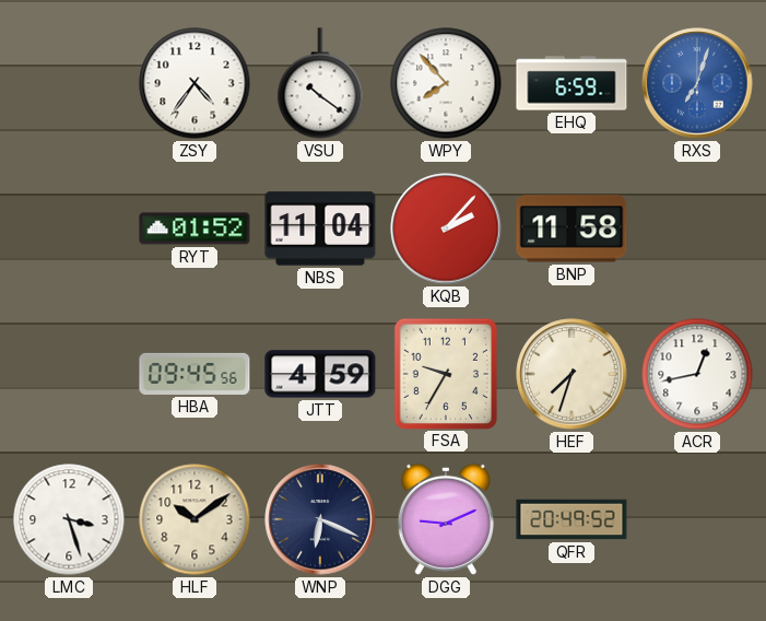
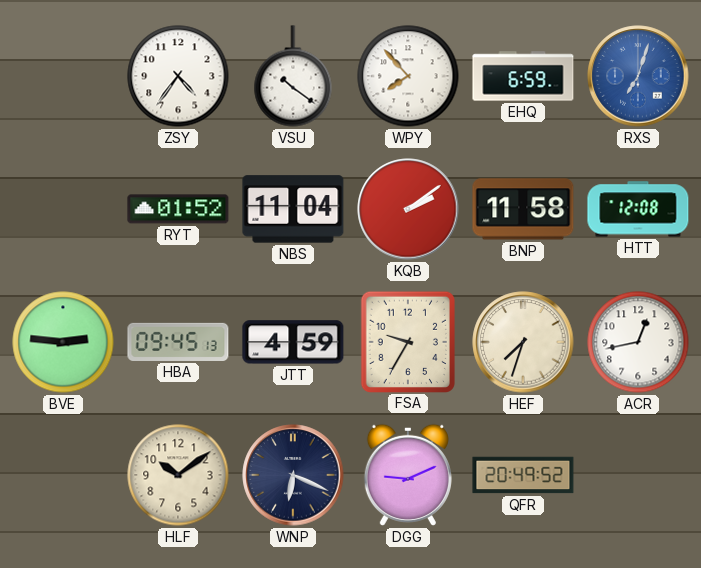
KQB: 2:07 -> 2:09
HTT: none -> 12:08
BVE: none -> 2:46
HBA: 09:45:56 -> 09:45:13
LMC: 3:27 -> none
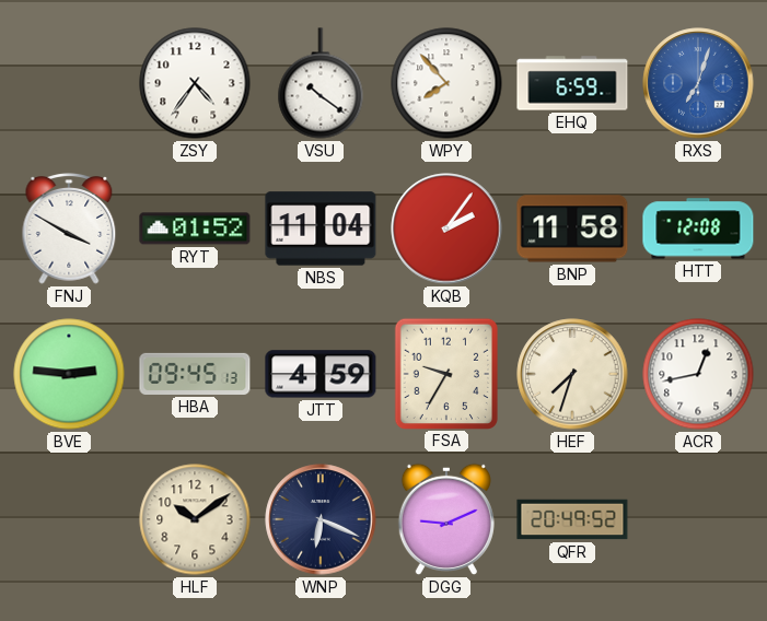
FNJ: none -> 3:50
KQB: 2:09 -> 2:06
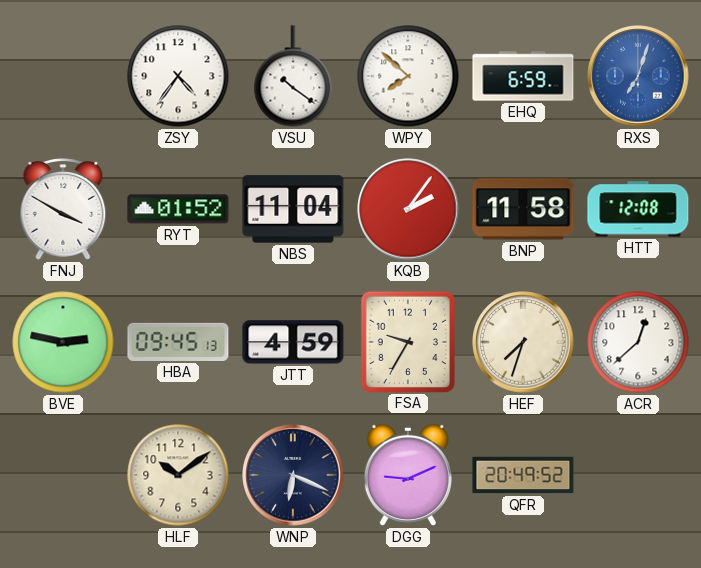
WPY: 7:53 -> 7:52
BVE: 2:46 -> 2:47
ACR: 12:43 -> 12:38
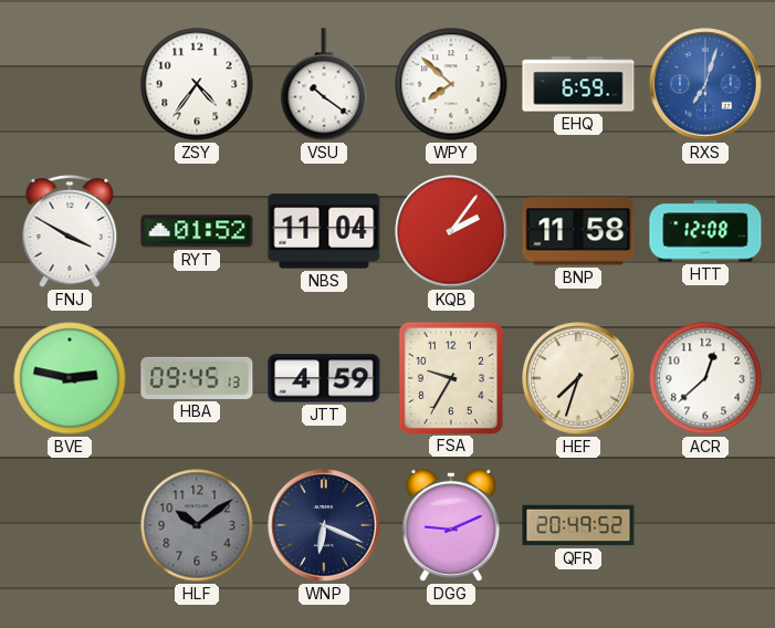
HLF dial: cream -> grey
